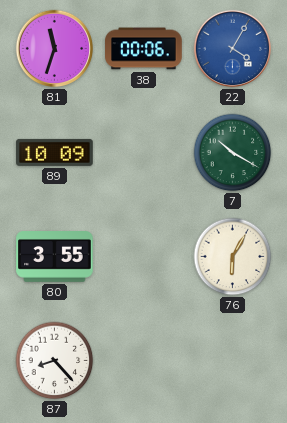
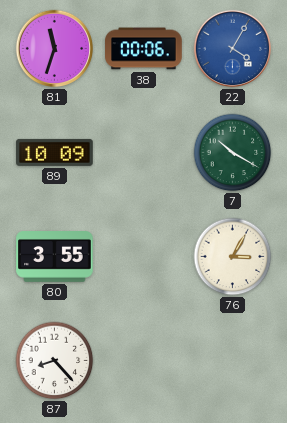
76: 6:05 -> 3:05
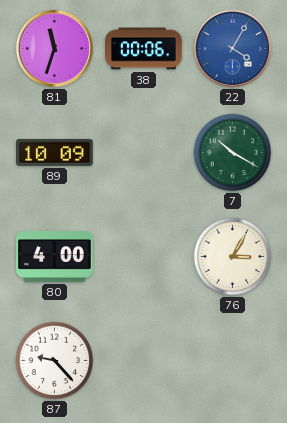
80: 3:55 -> 4:00
87: 8:23 -> 9:23
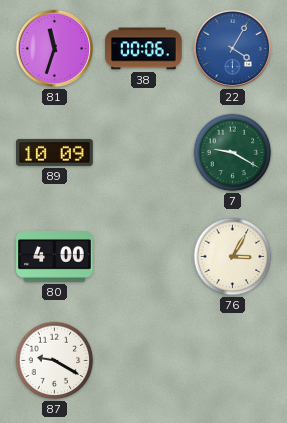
7: 10:20 -> 9:20
87: 9:23 -> 9:20
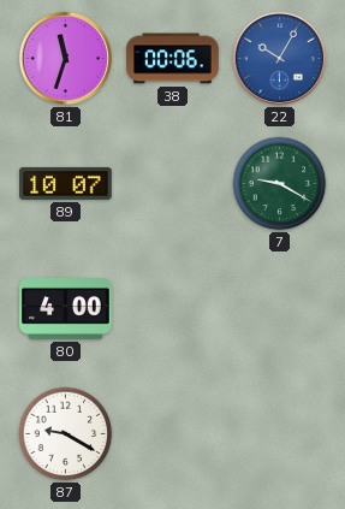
22: 4:05 -> 10:05
89: 10:09 -> 10:07
76: 3:05 -> none
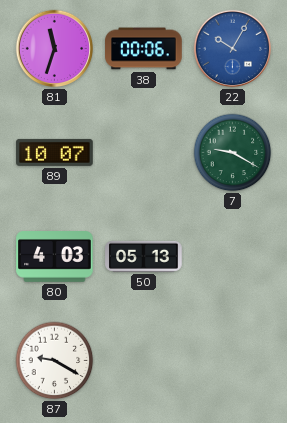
80: 4:00 -> 4:03
50: none -> 05:13
